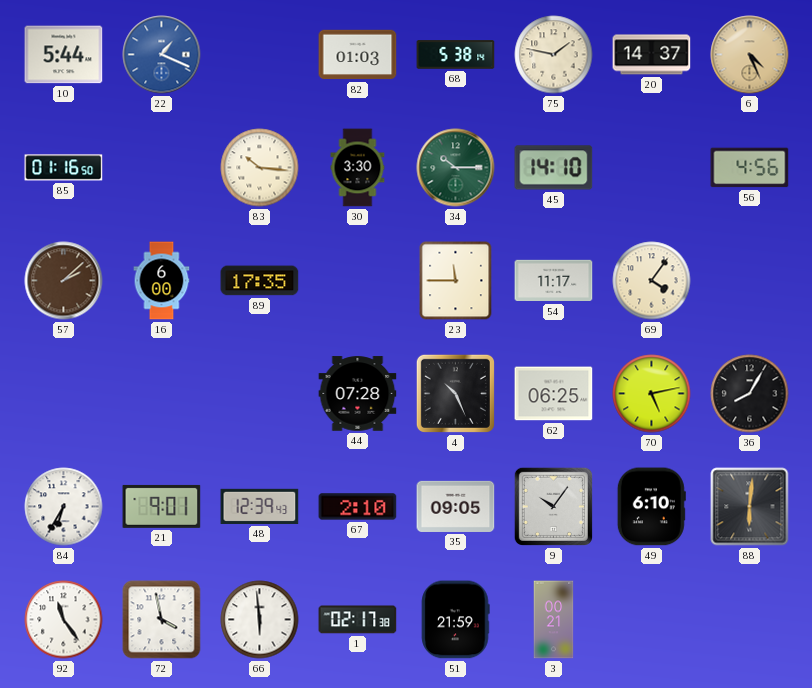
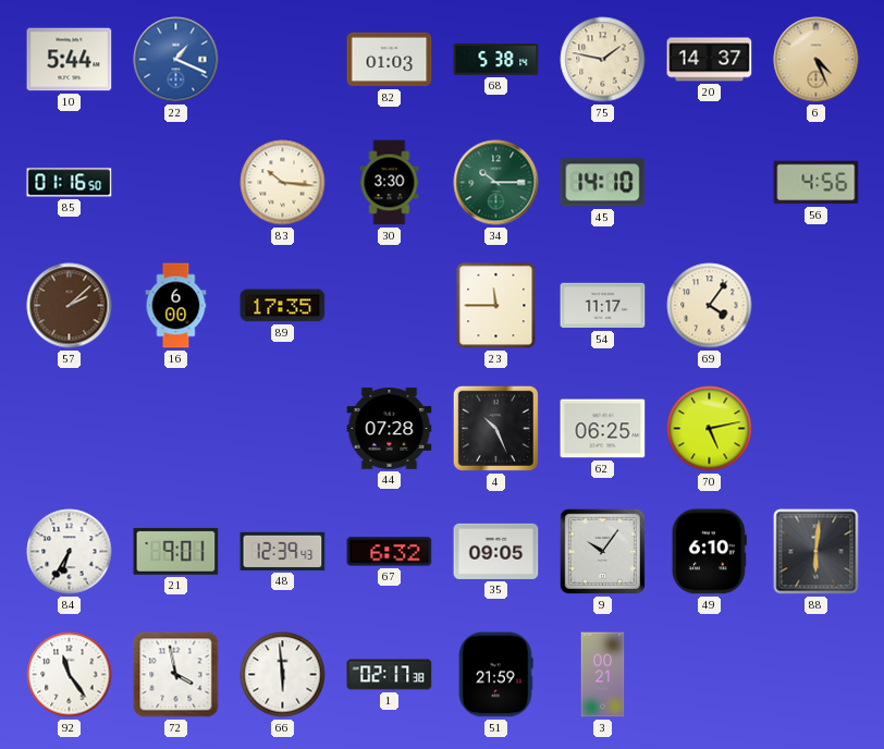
36: 8:05 -> none
67: 2:10 -> 6:32
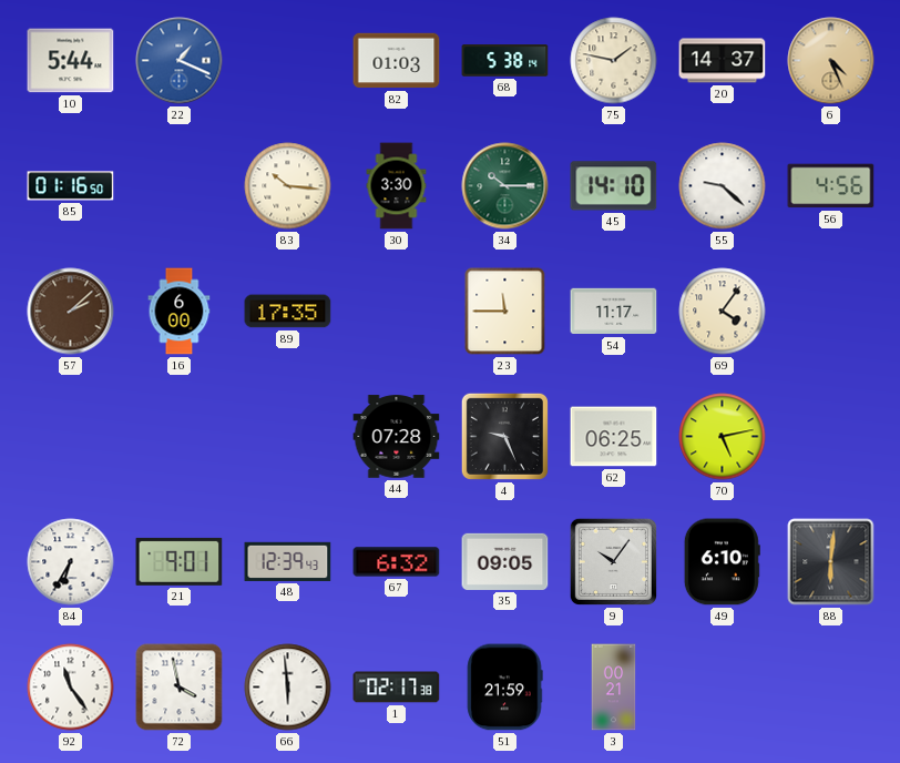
55: none -> 9:22
4: 10:26 -> 9:26
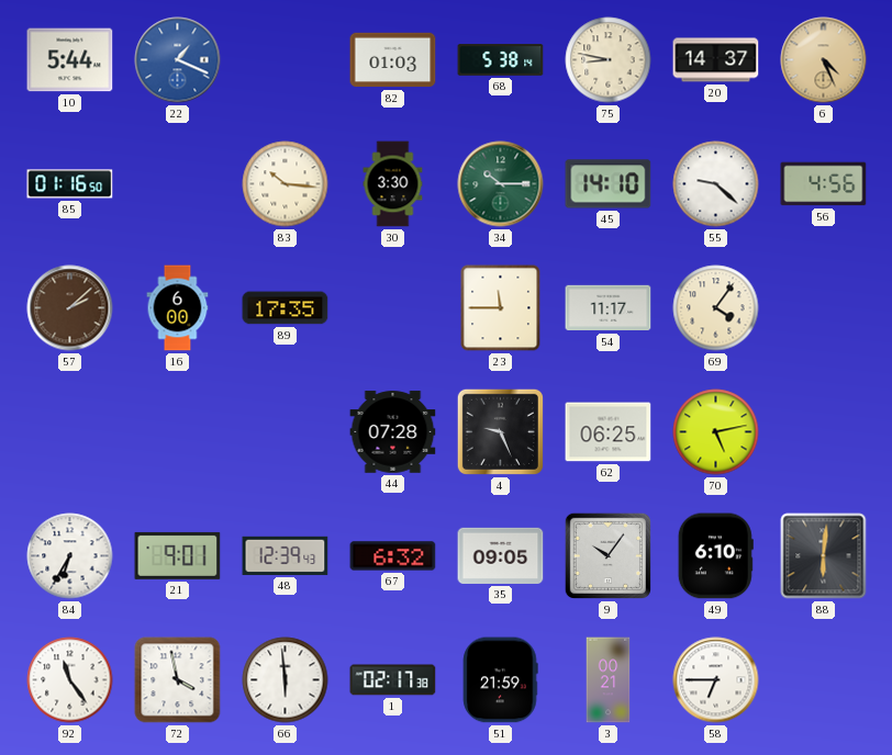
75: 1:47 -> 8:47
58: none -> 6:45
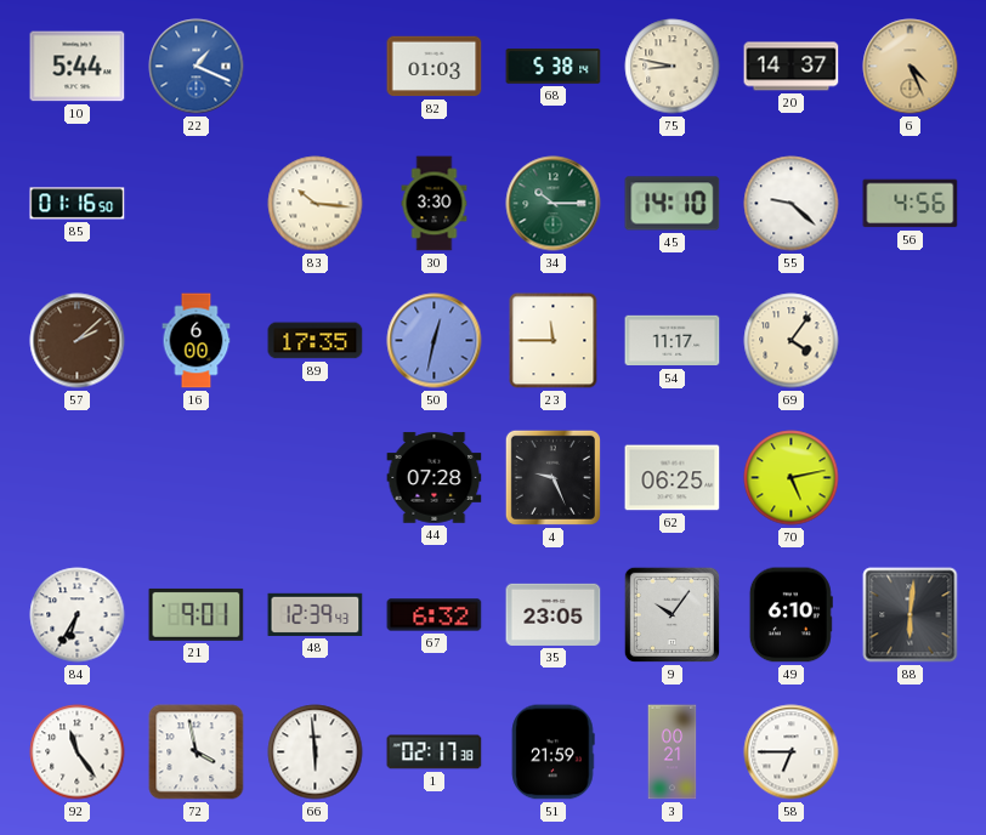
50: none -> 12:32
35: 09:05 -> 23:05
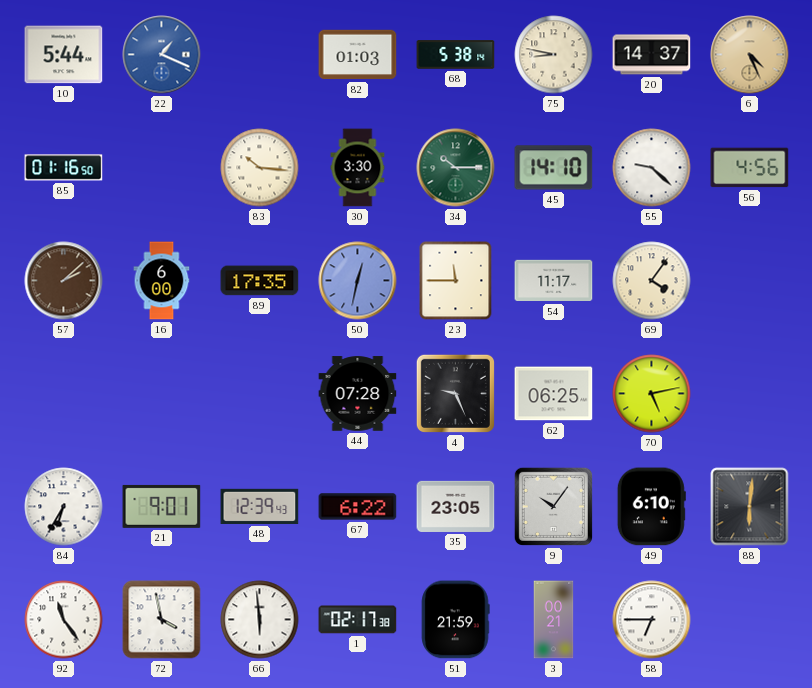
67: 6:32 -> 6:22
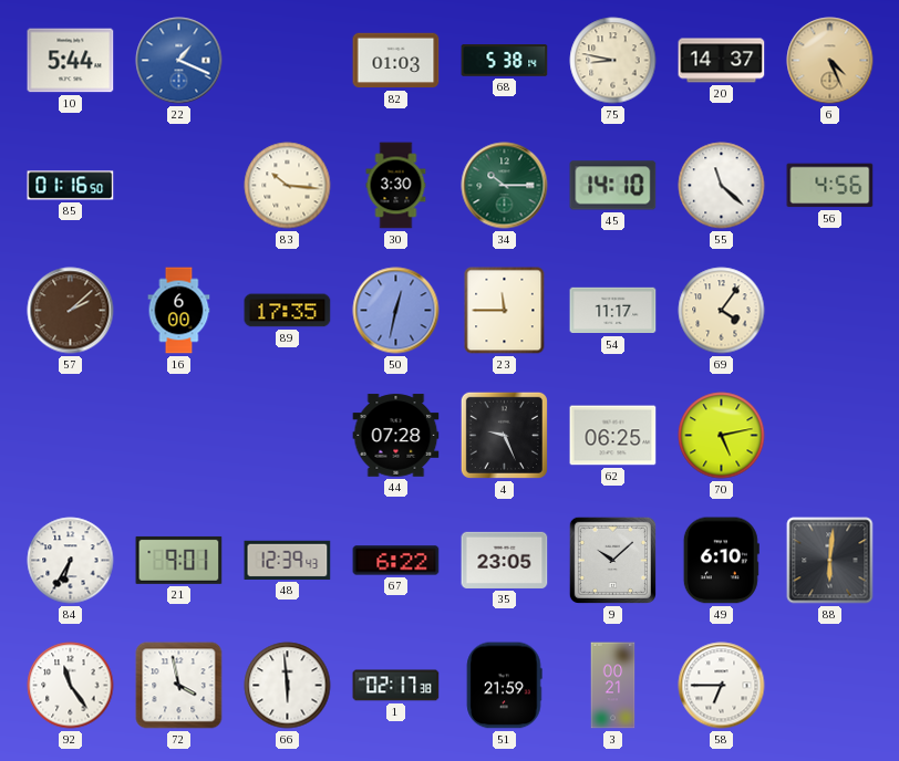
55: 9:22 -> 11:22
9: 10:06 -> 10:08
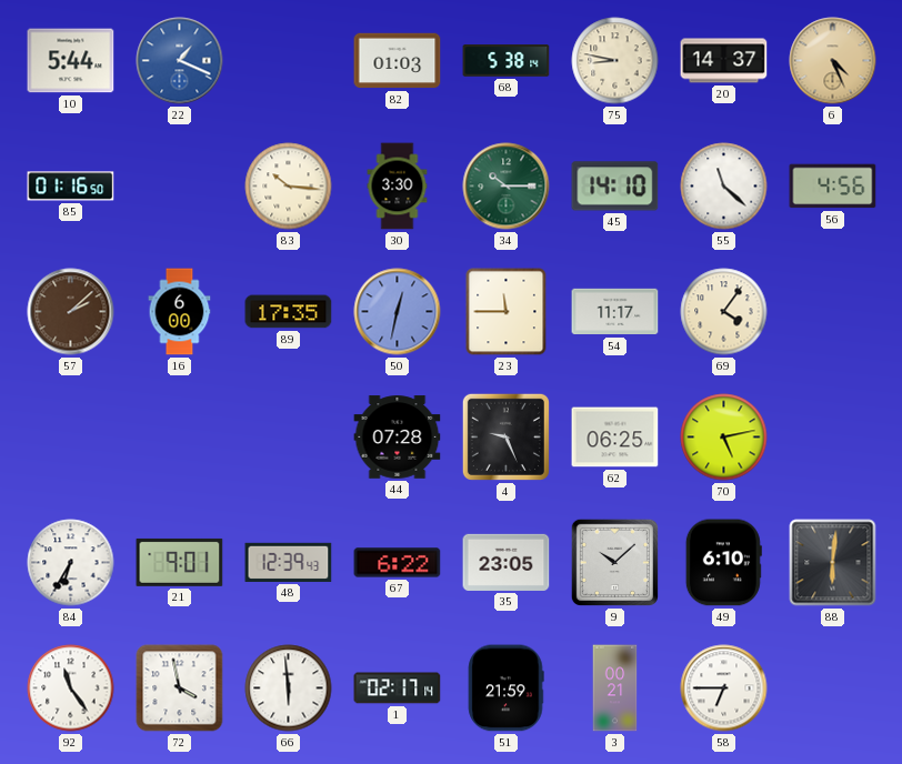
1: 02:17:38 -> 02:17:14
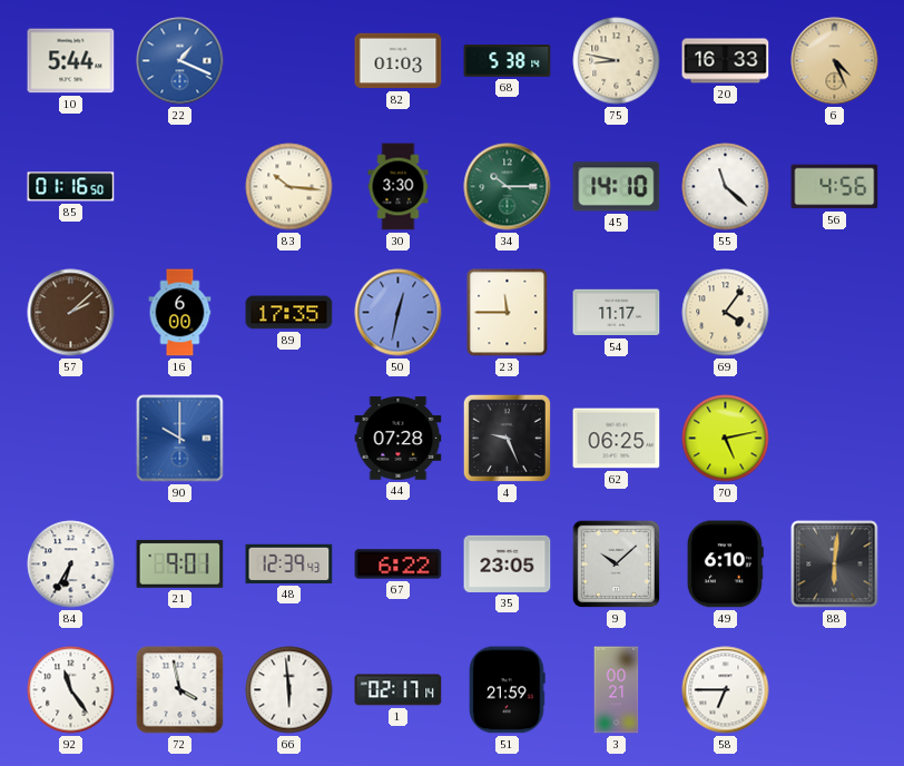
20: 14:37 -> 16:33
90: none -> 10:00
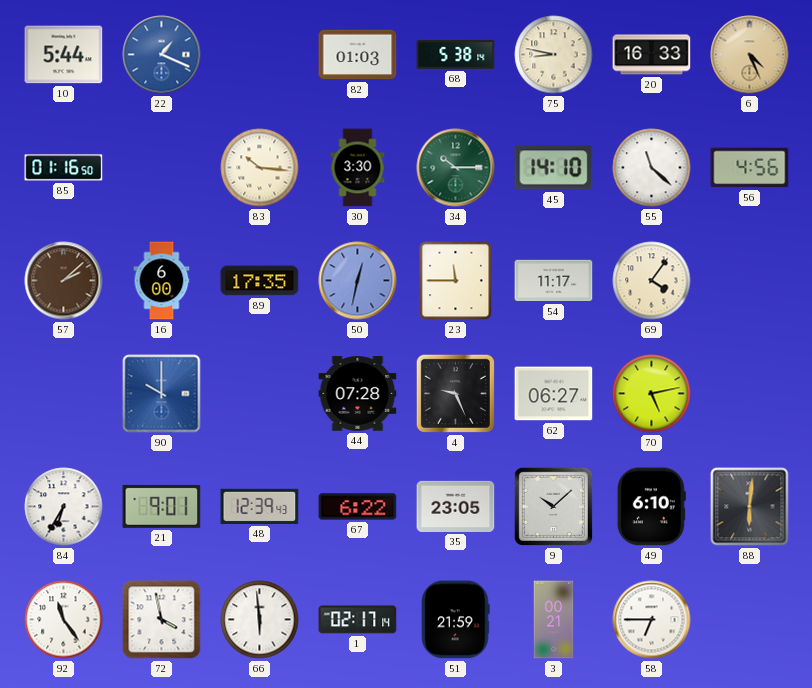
62: 06:25 -> 06:27
